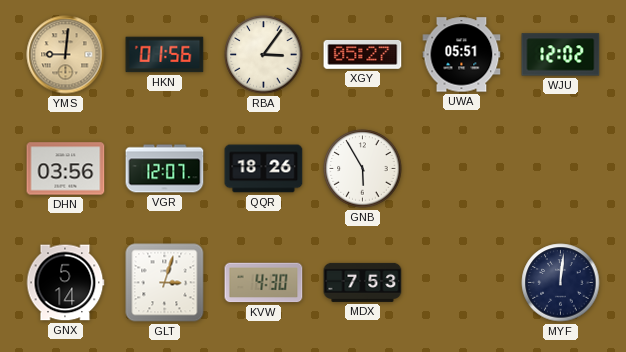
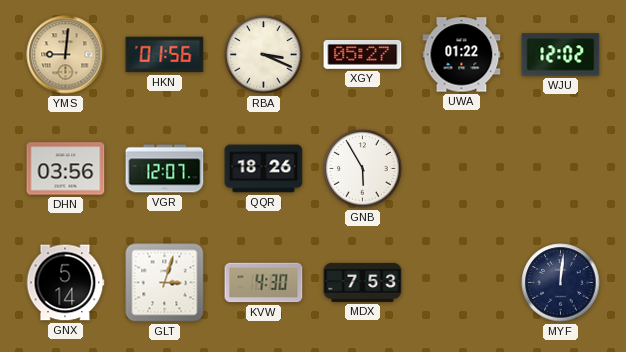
RBA: 3:06 -> 3:19
UWA: 05:51 -> 01:22
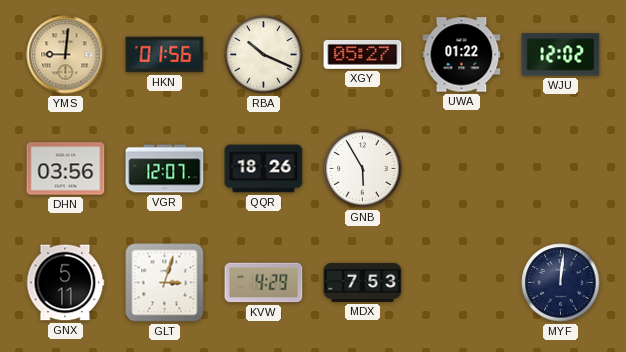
RBA: 3:19 -> 10:19
GNX: 5:14 -> 5:11
KVW: 4:30 -> 4:29
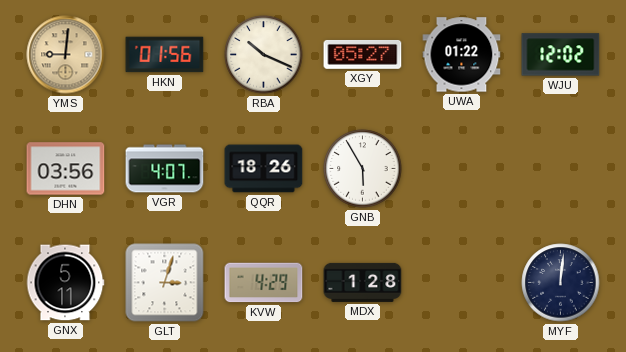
VGR: 12:07 -> 4:07
MDX: 7:53 -> 1:28
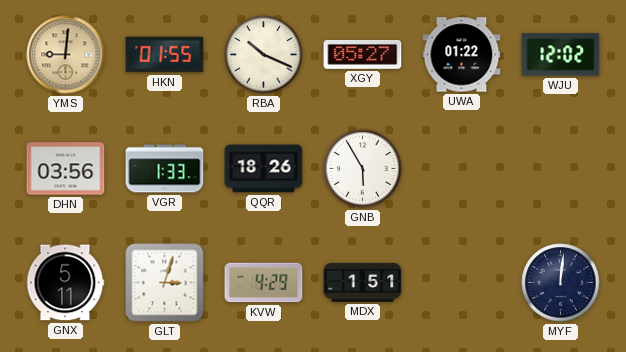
HKN: 01:56 -> 01:55
VGR: 4:07 -> 1:33
MDX: 1:28 -> 1:51
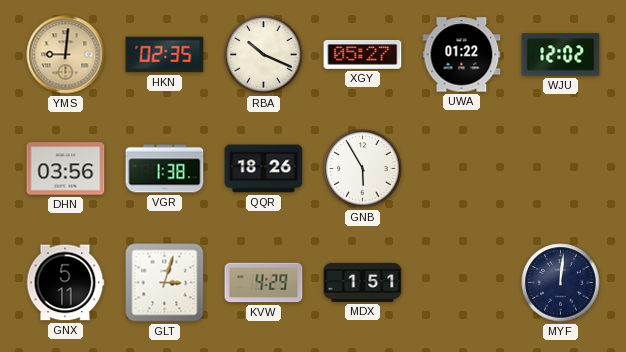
HKN: 01:55 -> 02:35
VGR: 1:33 -> 1:38
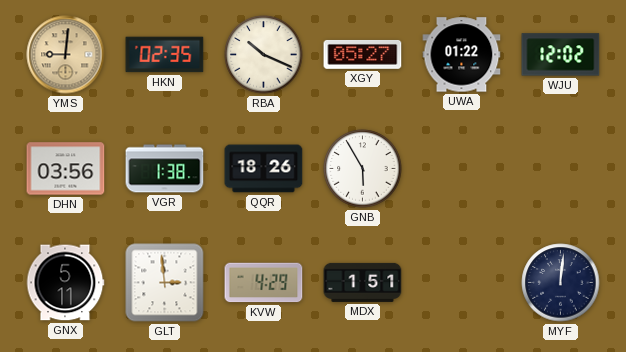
GLT: 3:03 -> 2:59
